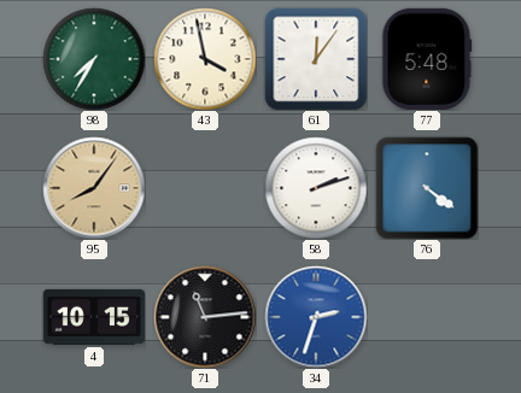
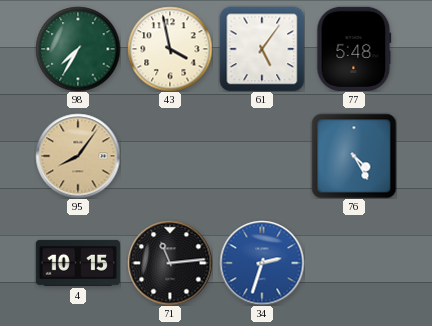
61: 12:06 -> 5:06
58: 2:12 -> none
76: 4:21 -> 4:25
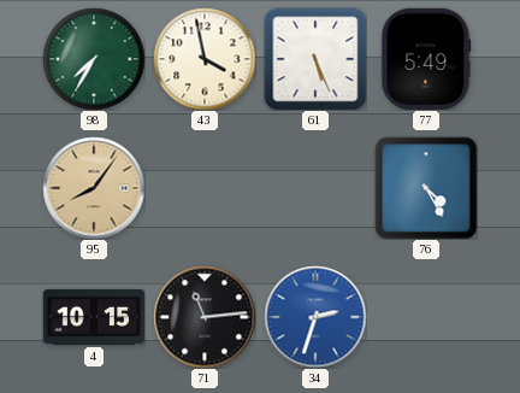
61: 5:06 -> 5:26
77: 5:48 -> 5:49
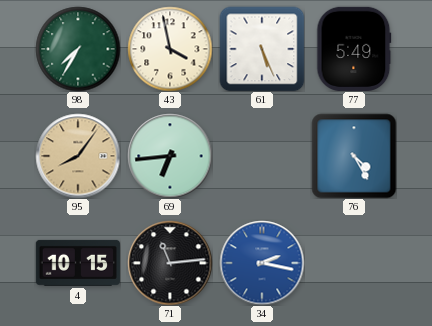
69: none -> 6:44
34: 2:33 -> 2:17
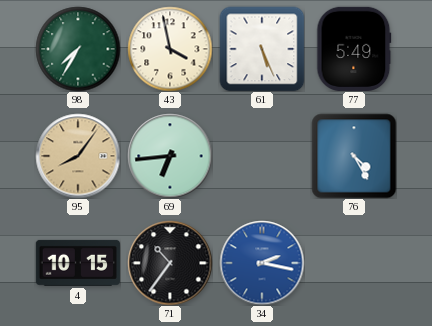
71: 11:14 -> 10:36
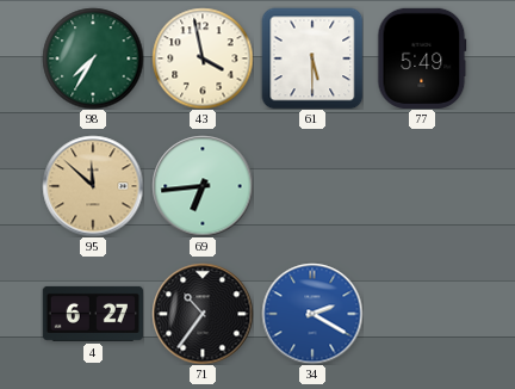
61: 5:26 -> 5:30
95: 8:06 -> 11:52
76: 4:25 -> none
4: 10:15 -> 6:27
34: 2:17 -> 2:20
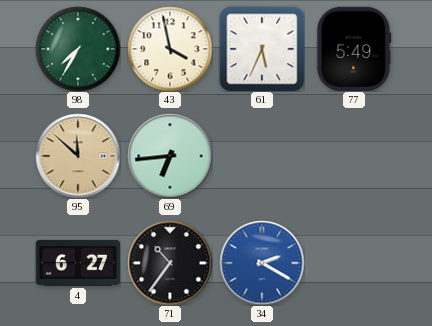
61: 5:30 -> 5:34
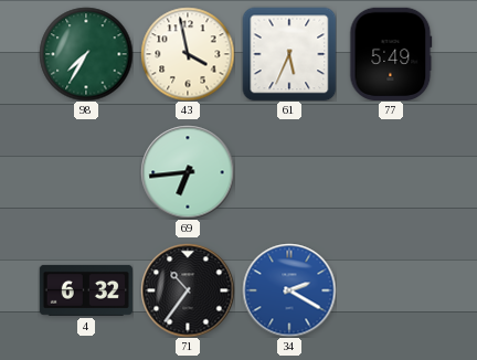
95: 11:52 -> none
4: 6:27 -> 6:32
